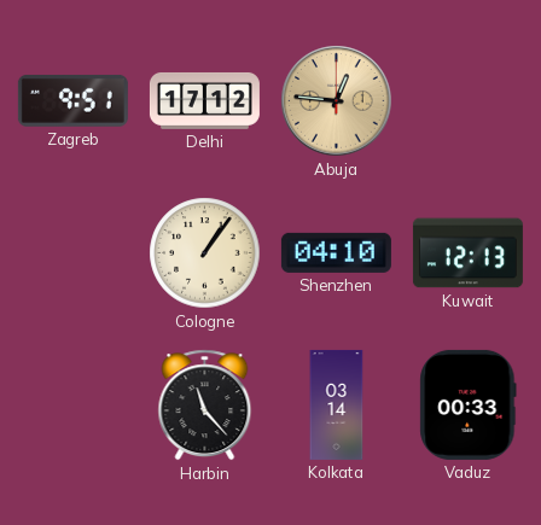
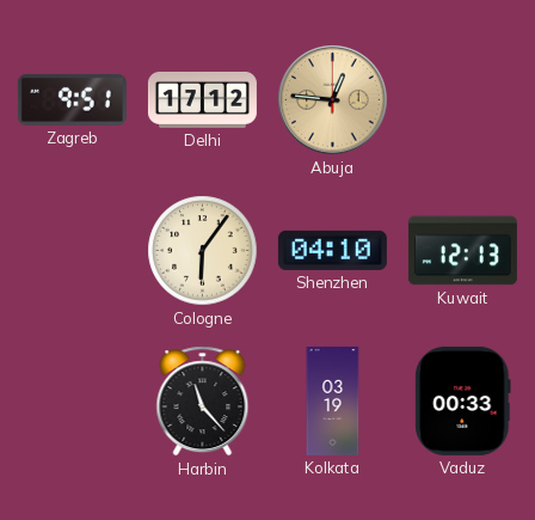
Cologne: 1:06 -> 6:06
Kolkata: 03:14 -> 03:19
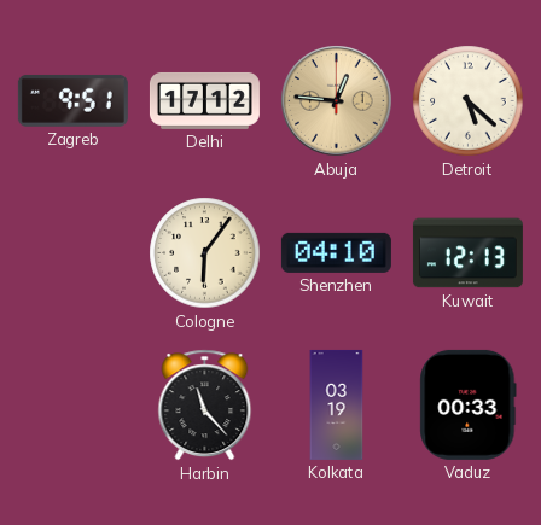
Detroit: none -> 5:22
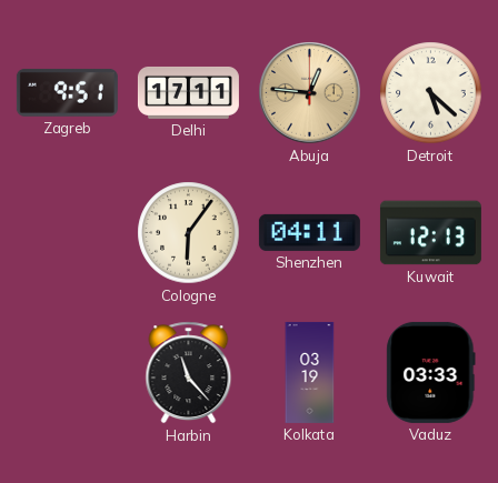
Delhi: 17:12 -> 17:11
Shenzhen: 04:10 -> 04:11
Vaduz: 00:33 -> 03:33
